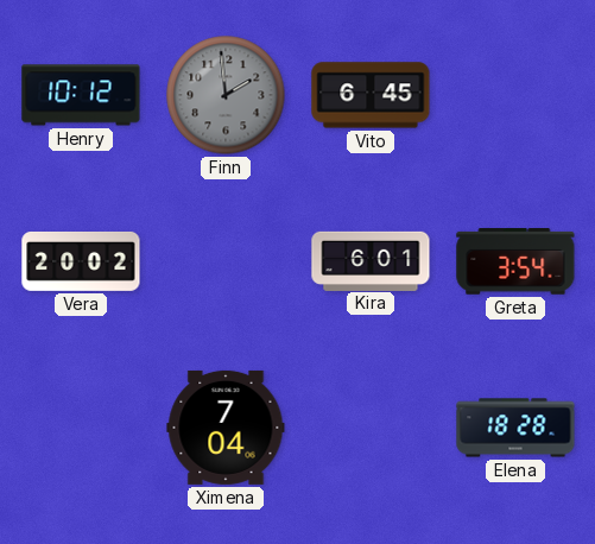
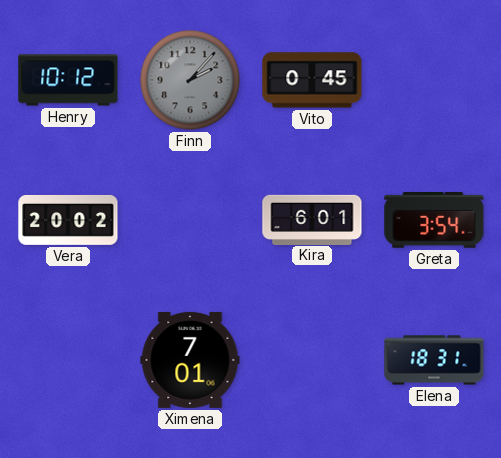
Finn: 1:59 -> 2:07
Vito: 6:45 -> 0:45
Ximena: 7:04 -> 7:01
Elena: 18:28 -> 18:31
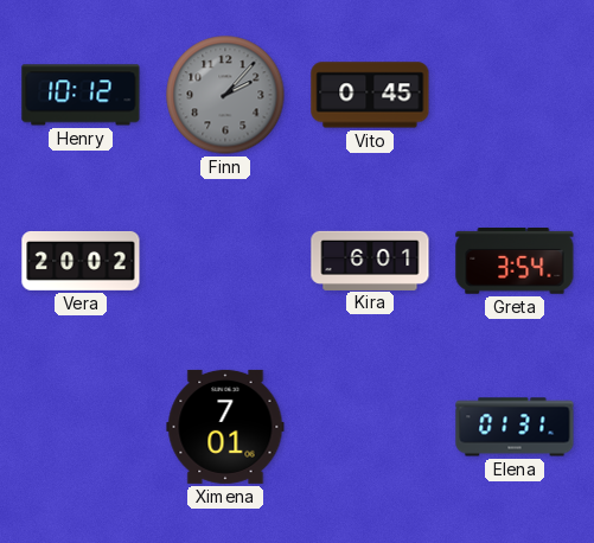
Elena: 18:31 -> 01:31
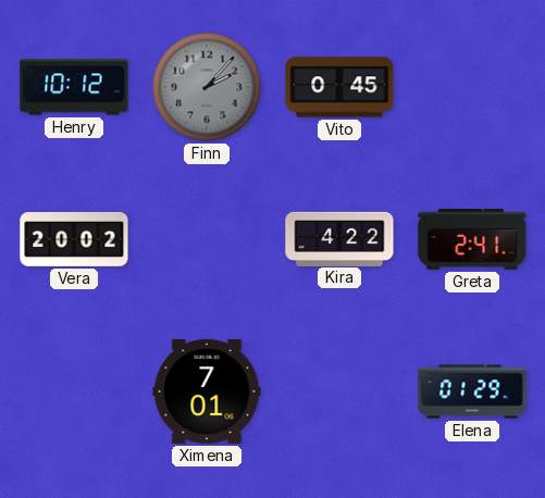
Kira: 6:01 -> 4:22
Greta: 3:54 -> 2:41
Elena: 01:31 -> 01:29
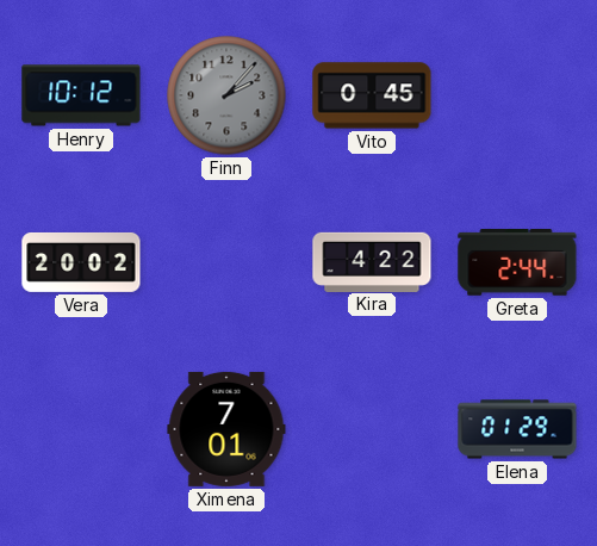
Greta: 2:41 -> 2:44
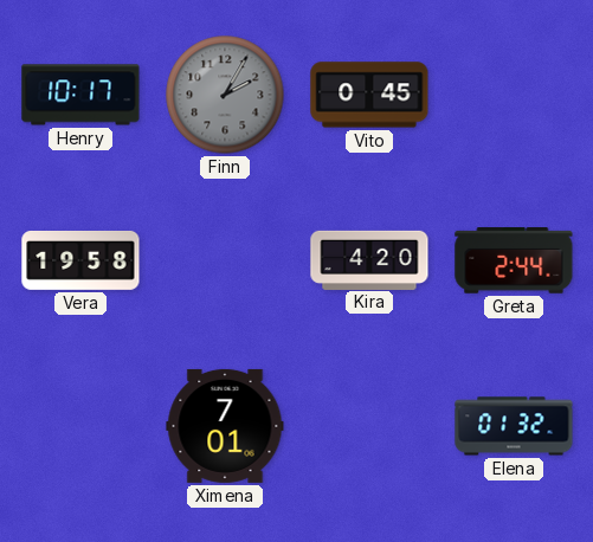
Henry: 10:12 -> 10:17
Finn: 2:07 -> 2:05
Vera: 20:02 -> 19:58
Kira: 4:22 -> 4:20
Elena: 01:29 -> 01:32
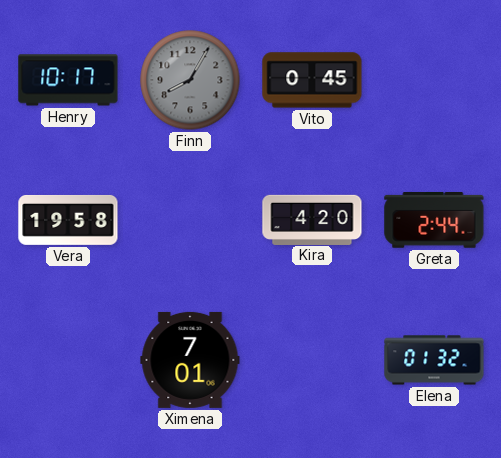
Finn: 2:05 -> 8:05
